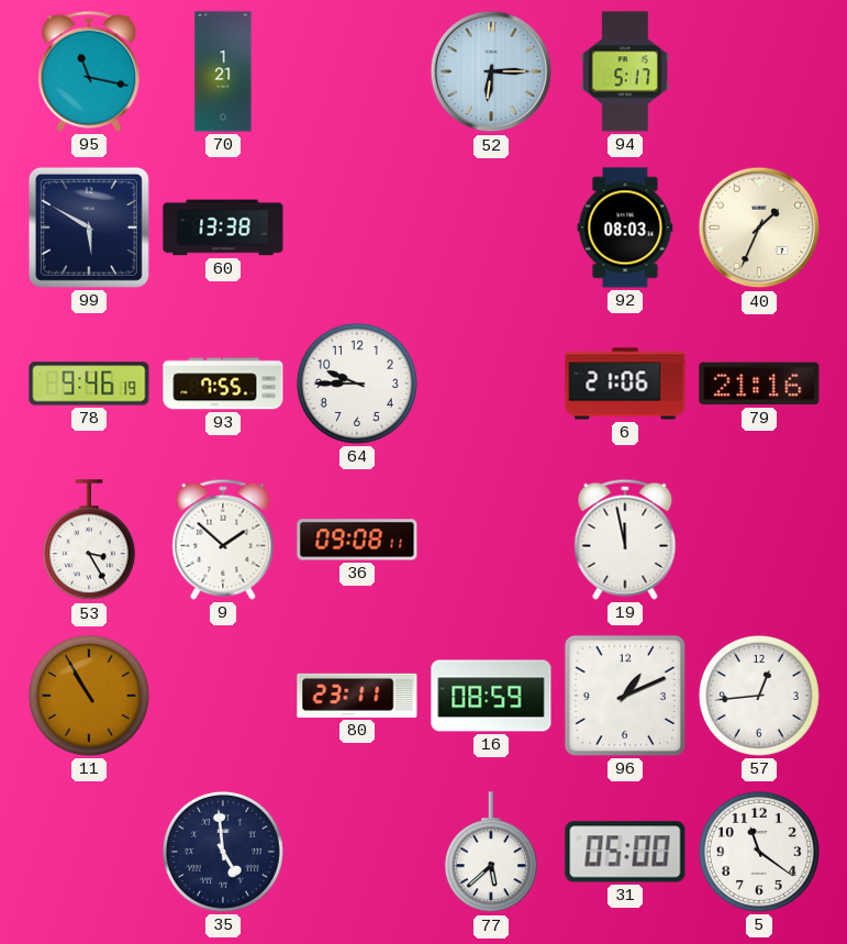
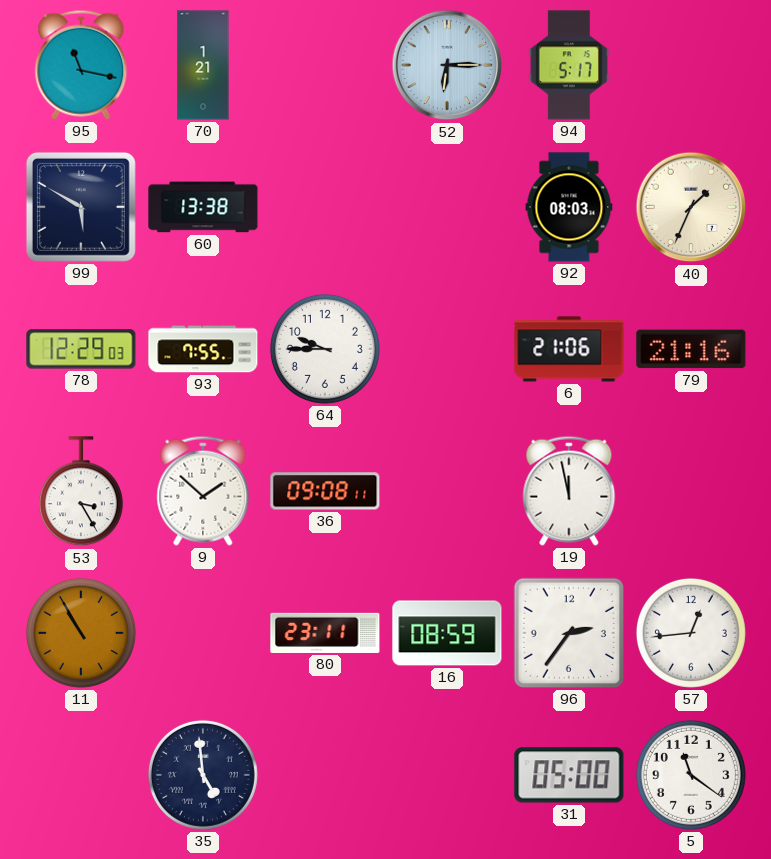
78: 9:46 -> 12:29
96: 1:11 -> 2:36
77: 5:38 -> none
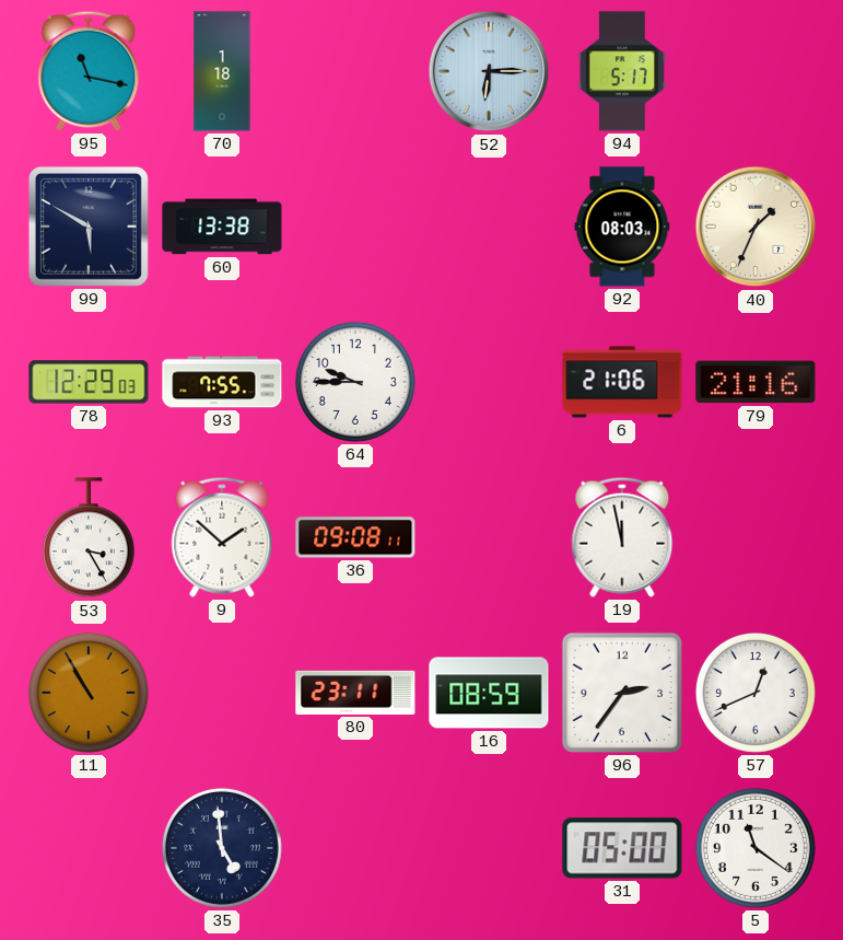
70: 1:21 -> 1:18
57: 12:44 -> 12:41
